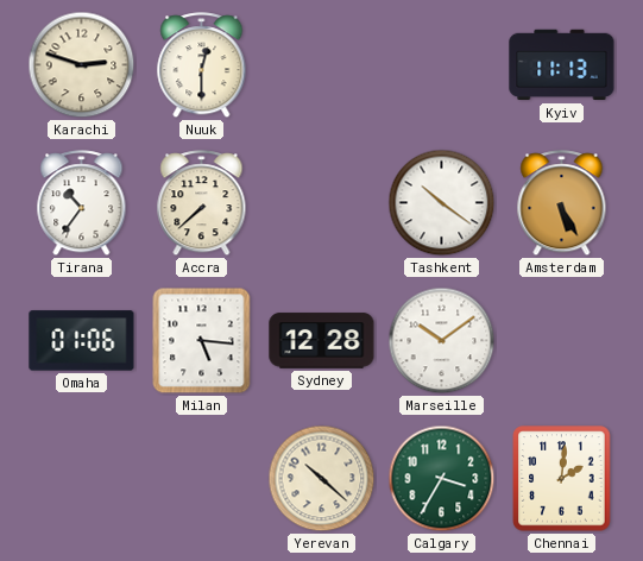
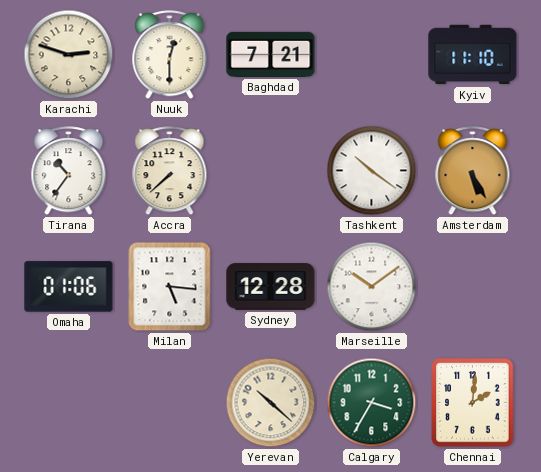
Baghdad: none -> 7:21
Kyiv: 11:13 -> 11:10
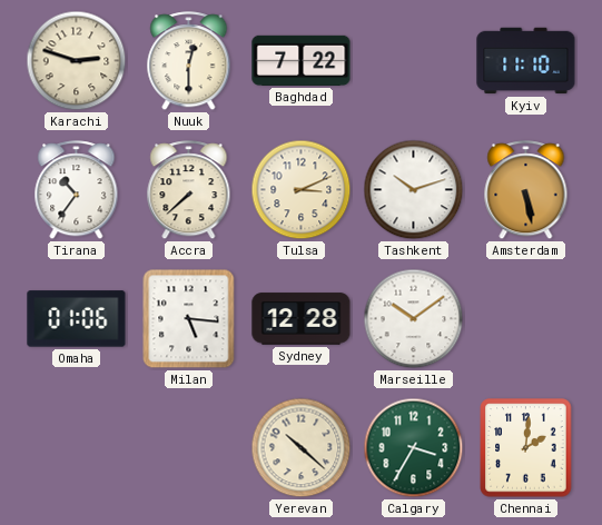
Baghdad: 7:21 -> 7:22
Tulsa: none -> 3:11
Tashkent: 10:21 -> 10:12
Amsterdam: 5:25 -> 5:28
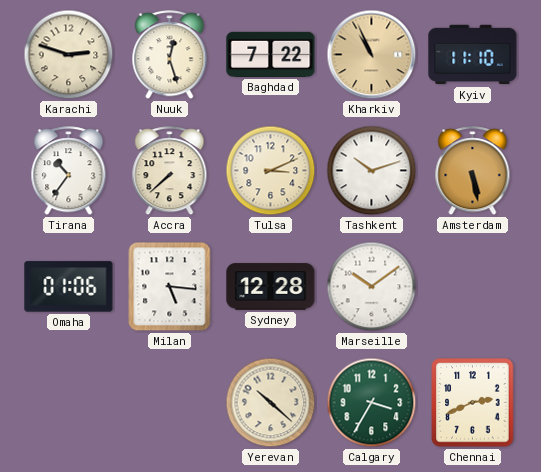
Nuuk: 12:30 -> 12:27
Kharkiv: none -> 10:56
Chennai: 2:01 -> 2:41
